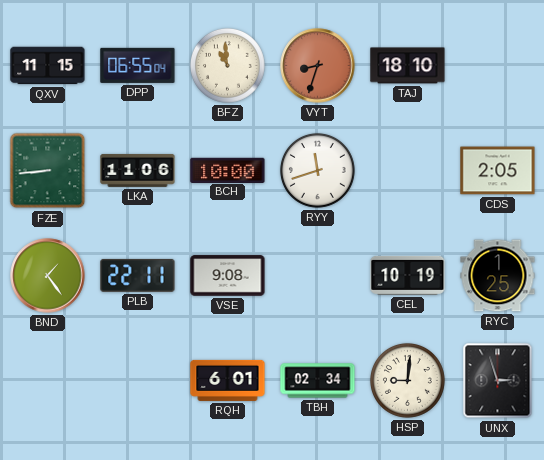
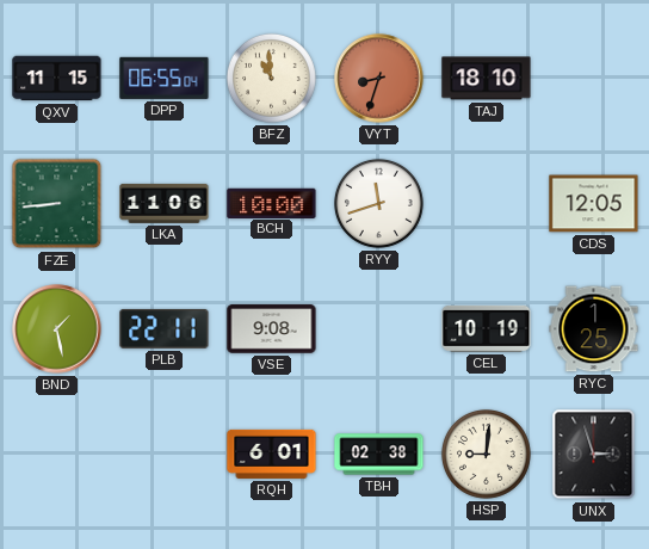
CDS: 2:05 -> 12:05
BND: 1:24 -> 1:28
TBH: 02:34 -> 02:38
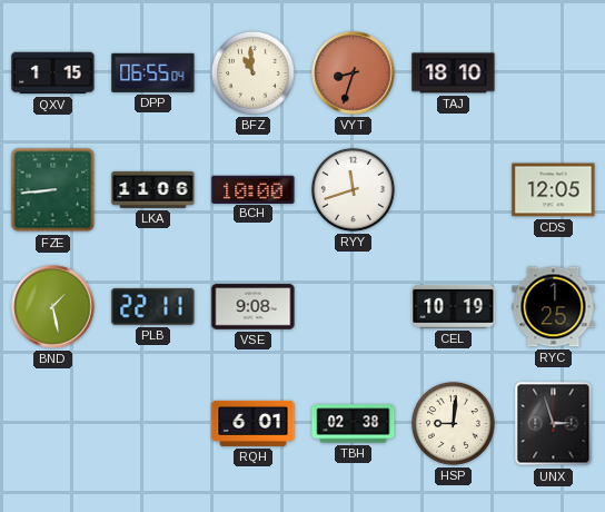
QXV: 11:15 -> 1:15
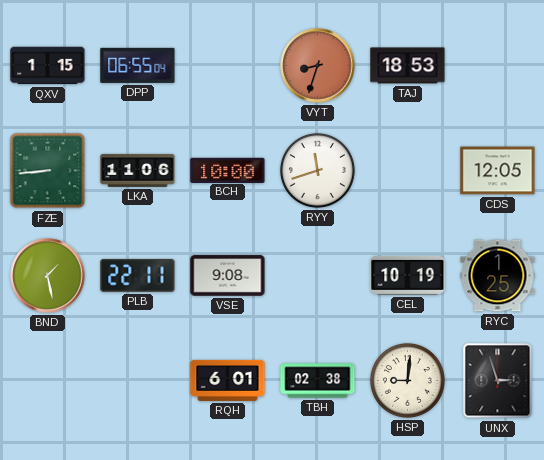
BFZ: 10:59 -> none
TAJ: 18:10 -> 18:53
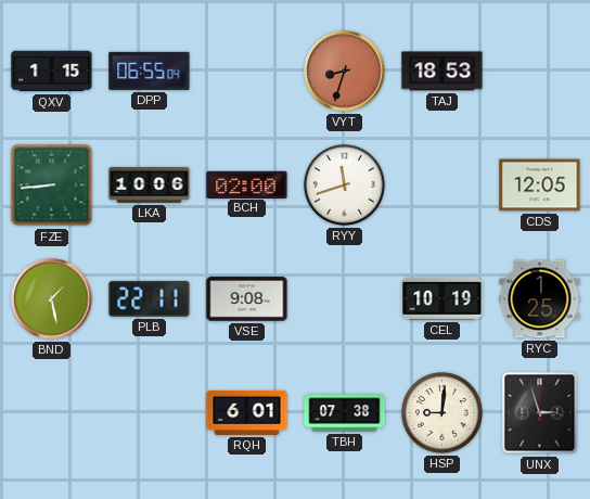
LKA: 11:06 -> 10:06
BCH: 10:00 -> 02:00
TBH: 02:38 -> 07:38
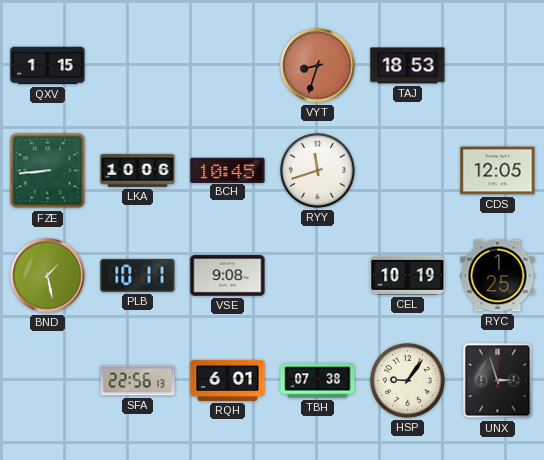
DPP: 06:55 -> none
BCH: 02:00 -> 10:45
PLB: 22:11 -> 10:11
SFA: none -> 22:56
HSP: 9:01 -> 9:06
